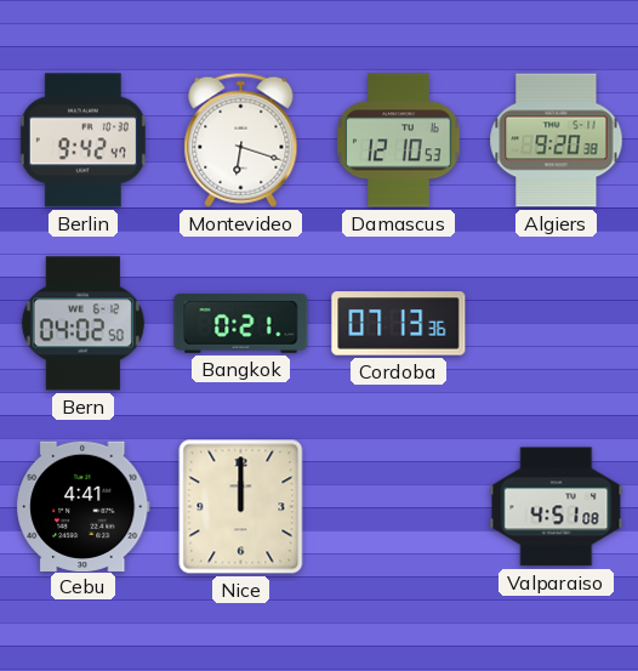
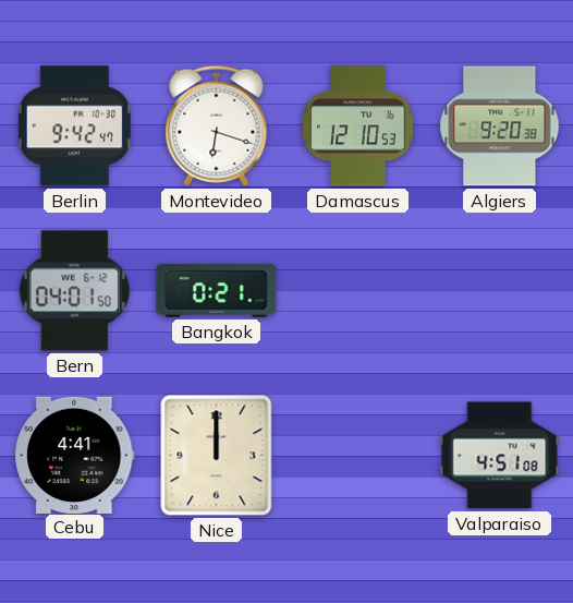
Bern: 04:02 -> 04:01
Cordoba: 07:13 -> none
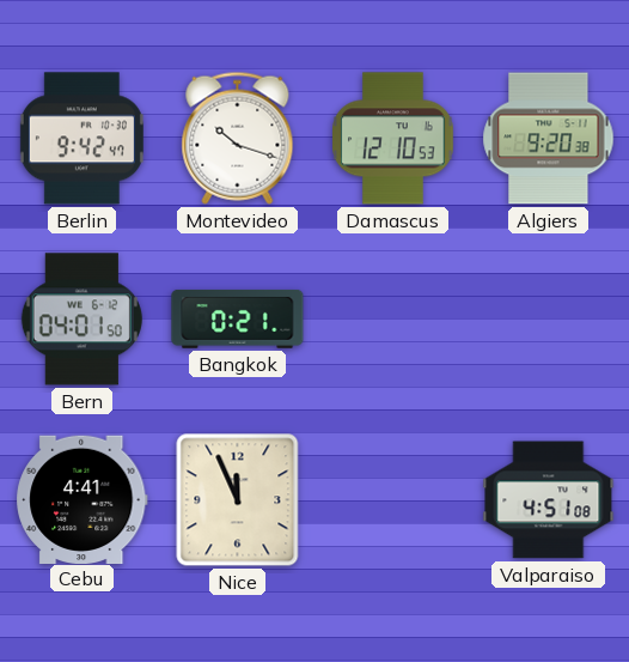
Montevideo: 6:18 -> 10:18
Nice: 12:00 -> 11:56
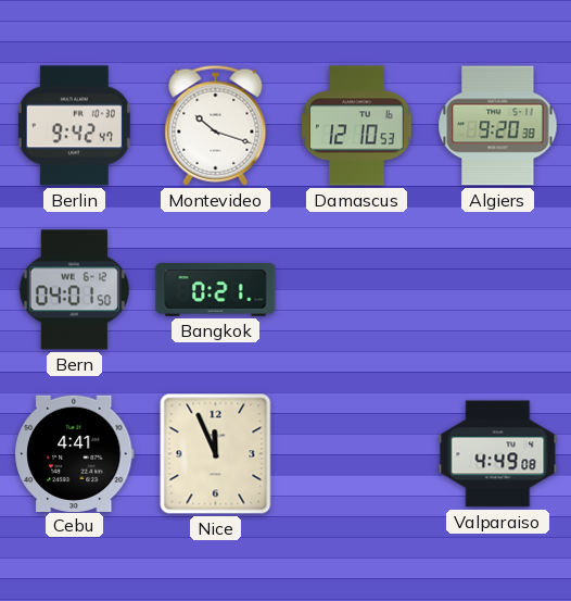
Valparaiso: 4:51 -> 4:49
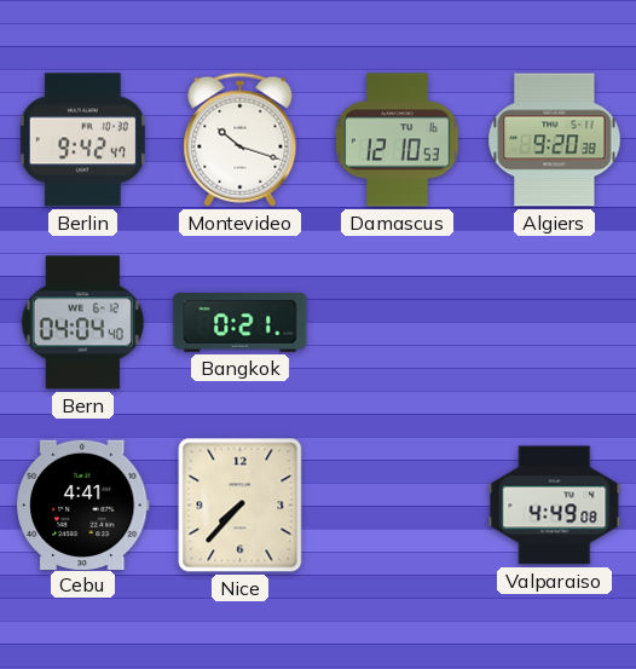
Bern: 04:01 -> 04:04
Nice: 11:56 -> 7:37
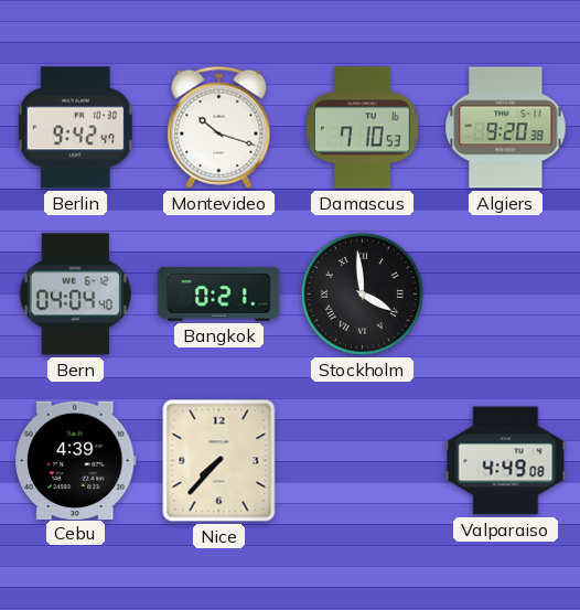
Damascus: 12:10 -> 7:10
Stockholm: none -> 3:59
Cebu: 4:41 -> 4:39
